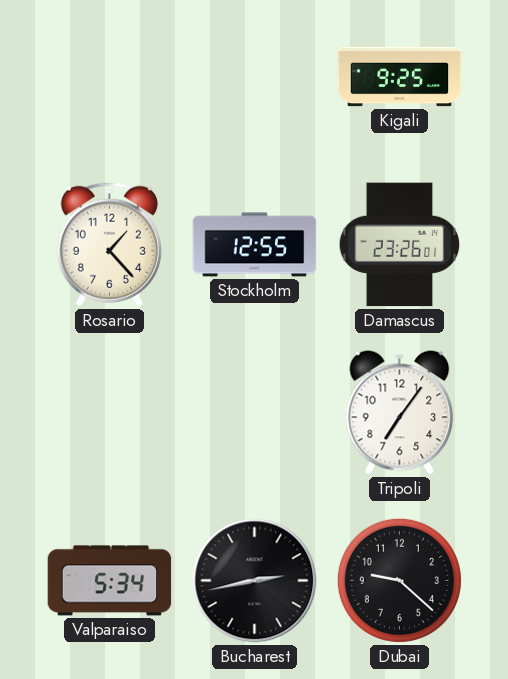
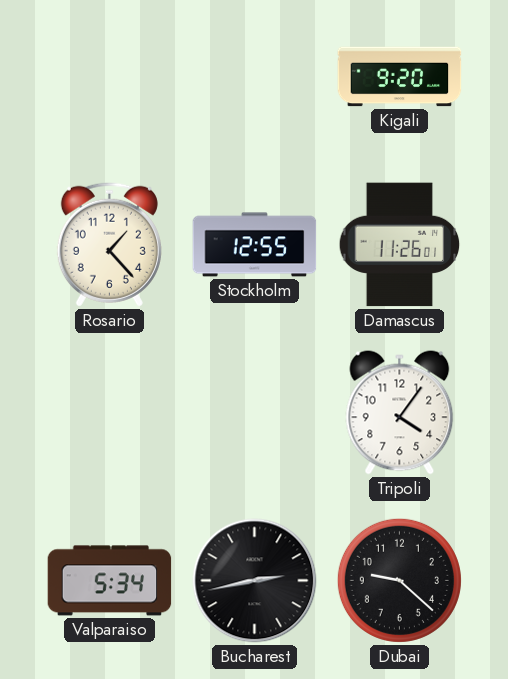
Kigali: 9:25 -> 9:20
Damascus: 23:26 -> 11:26
Tripoli: 7:06 -> 4:06
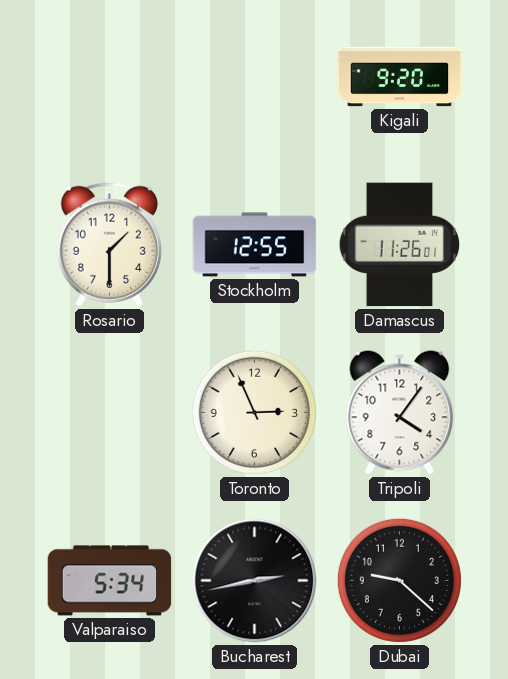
Rosario: 1:23 -> 1:30
Toronto: none -> 2:56
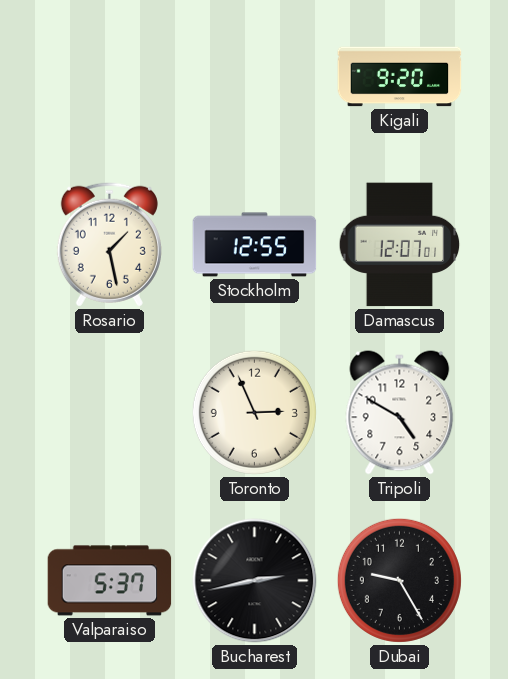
Rosario: 1:30 -> 1:28
Damascus: 11:26 -> 12:07
Tripoli: 4:06 -> 4:50
Valparaiso: 5:34 -> 5:37
Dubai: 9:22 -> 9:25
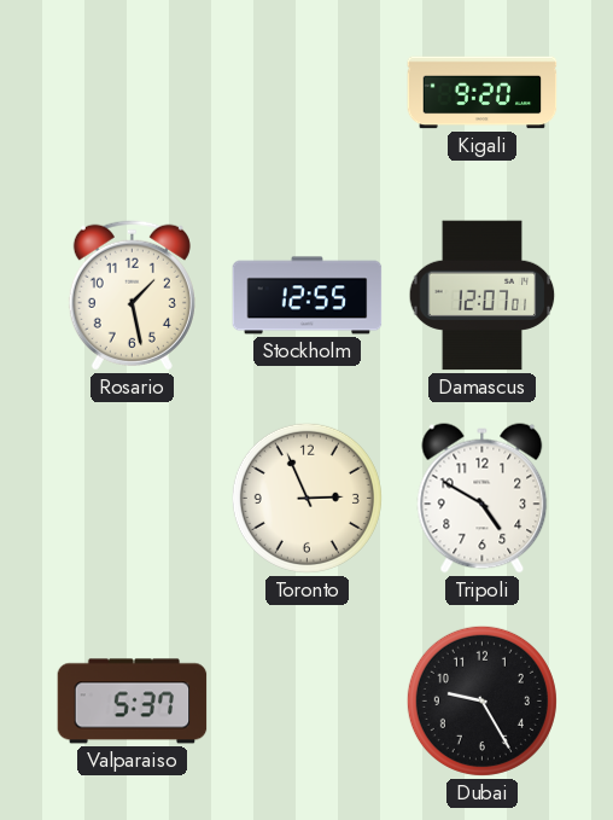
Bucharest: 2:43 -> none
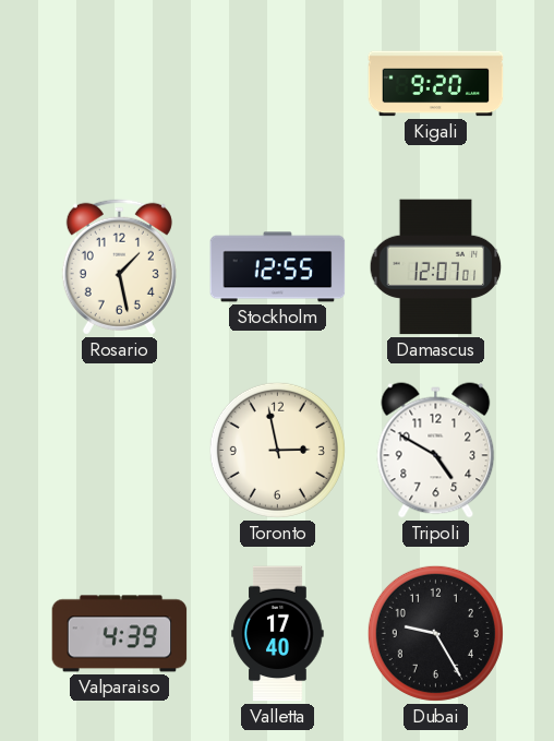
Toronto: 2:56 -> 2:58
Valparaiso: 5:37 -> 4:39
Valletta: none -> 17:40
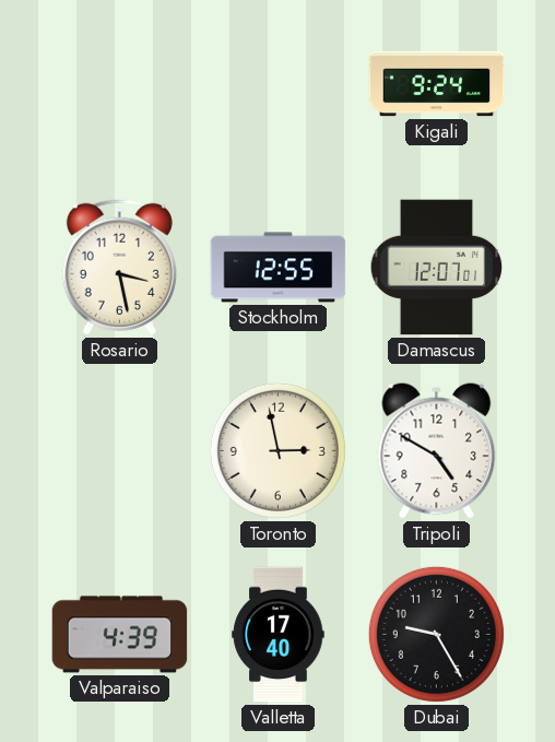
Kigali: 9:20 -> 9:24
Rosario: 1:28 -> 3:28
